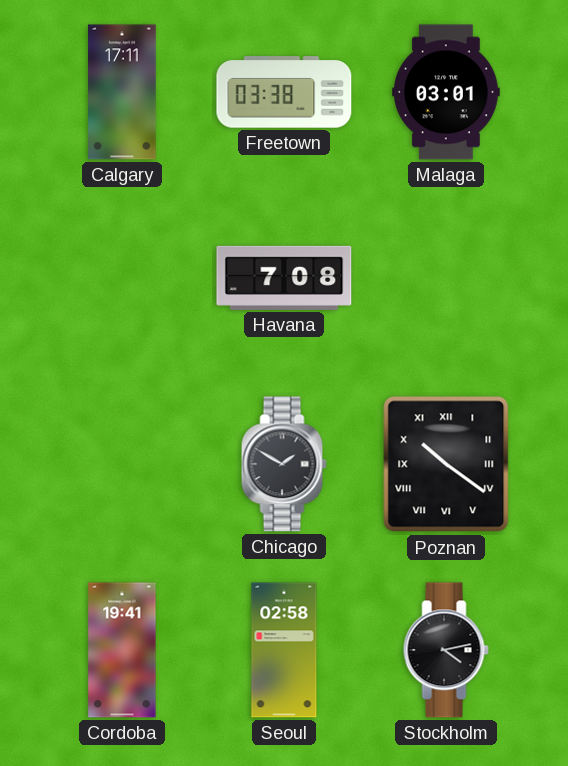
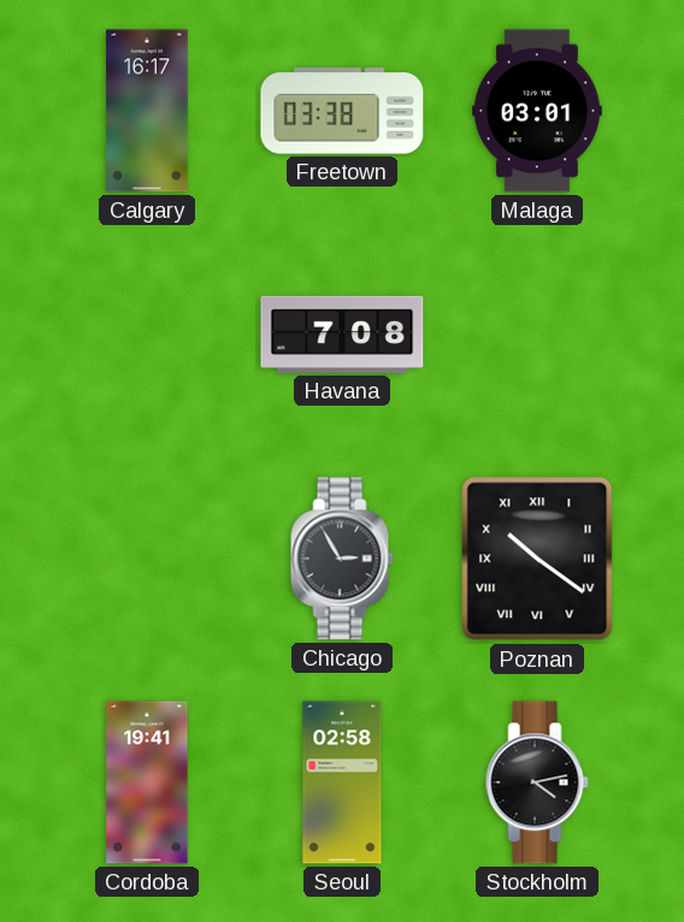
Calgary: 17:11 -> 16:17
Chicago: 1:50 -> 2:55
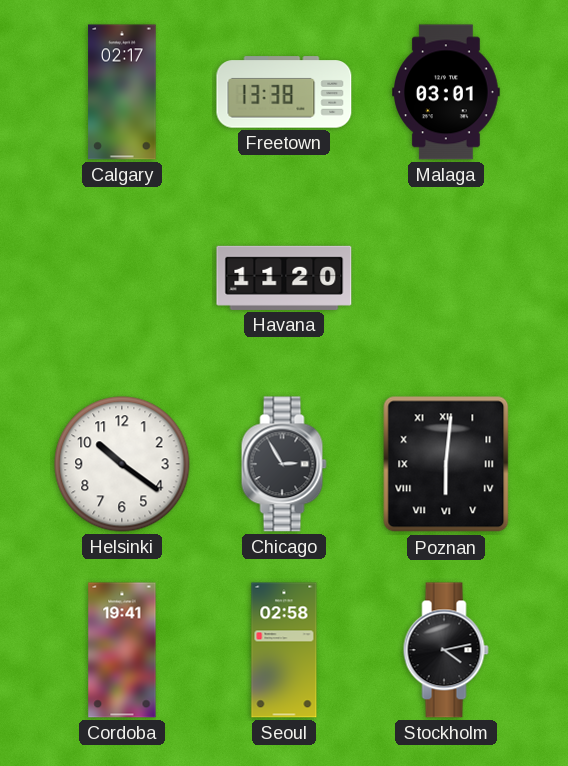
Calgary: 16:17 -> 02:17
Freetown: 03:38 -> 13:38
Havana: 7:08 -> 11:20
Helsinki: none -> 10:21
Poznan: 10:21 -> 6:01
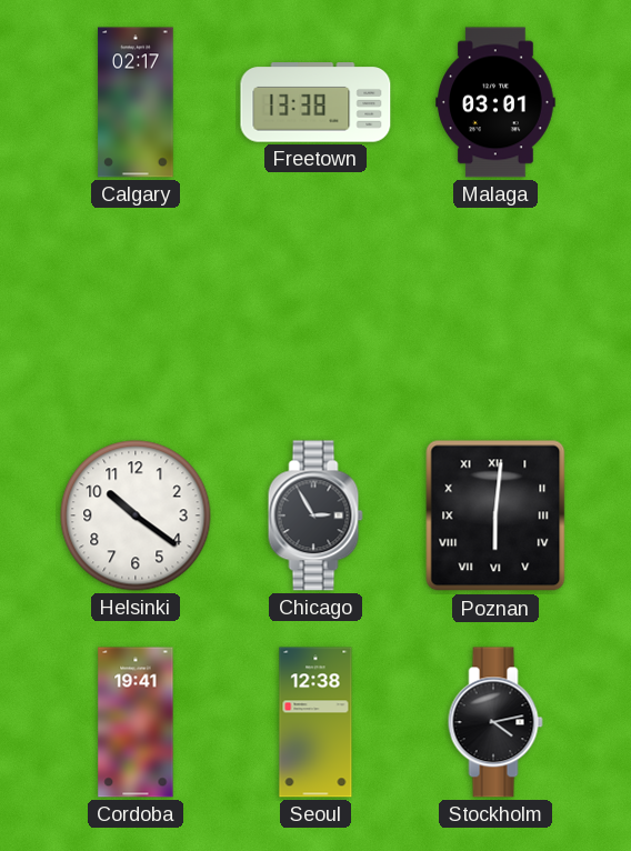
Havana: 11:20 -> none
Seoul: 02:58 -> 12:38
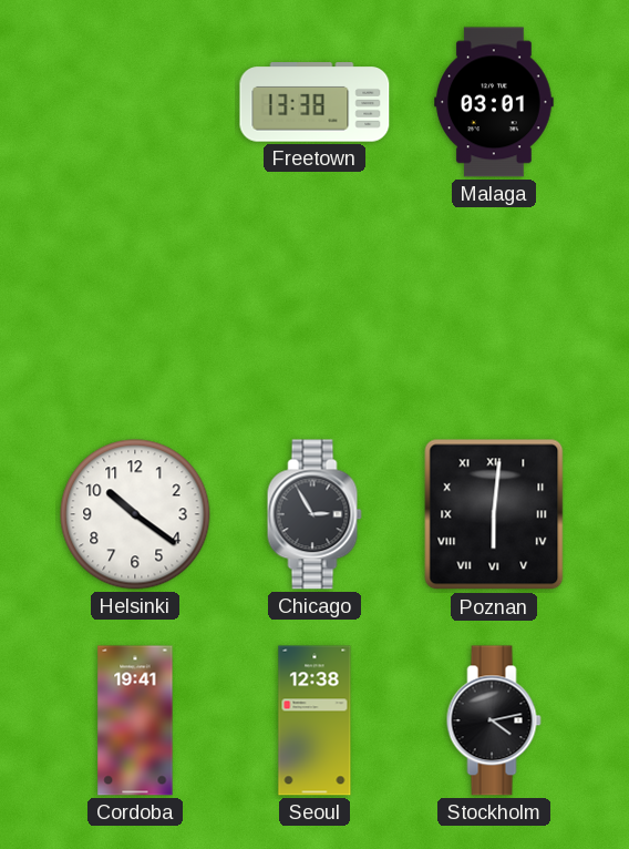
Calgary: 02:17 -> none
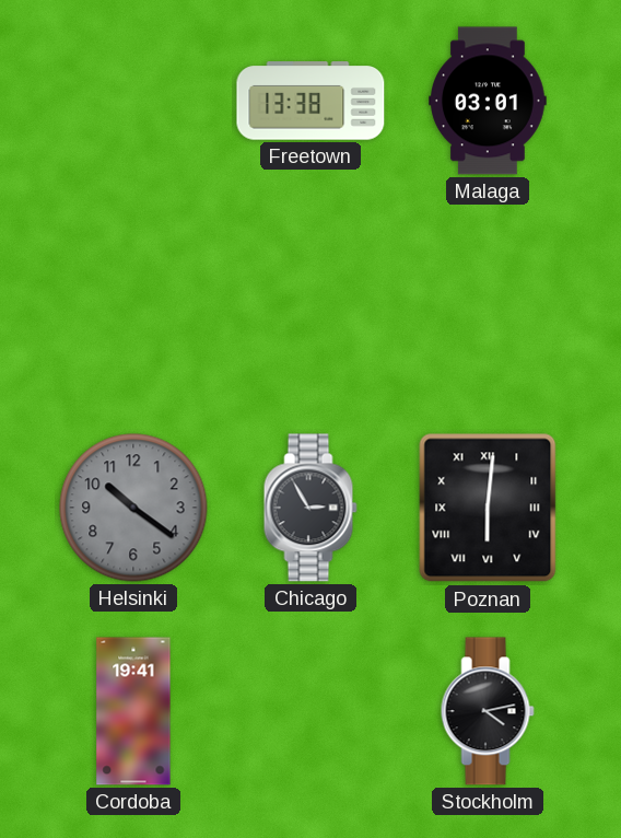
Helsinki dial: white -> grey
Seoul: 12:38 -> none
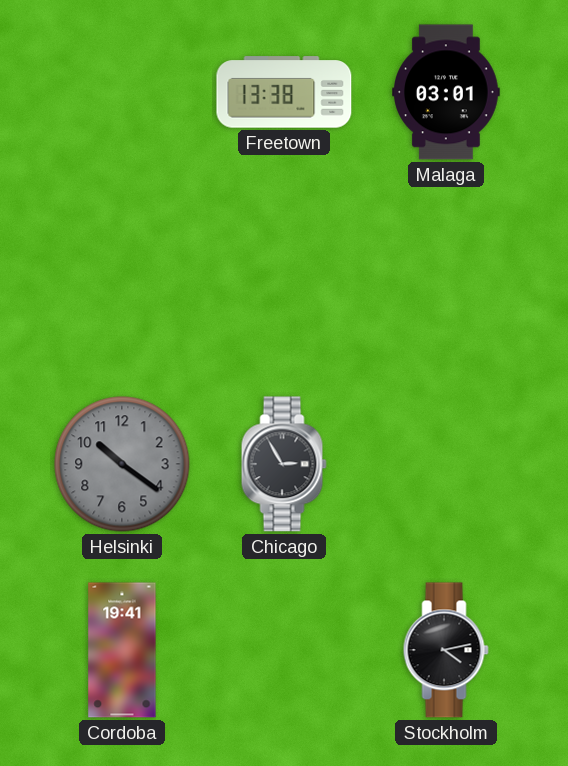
Poznan: 6:01 -> none
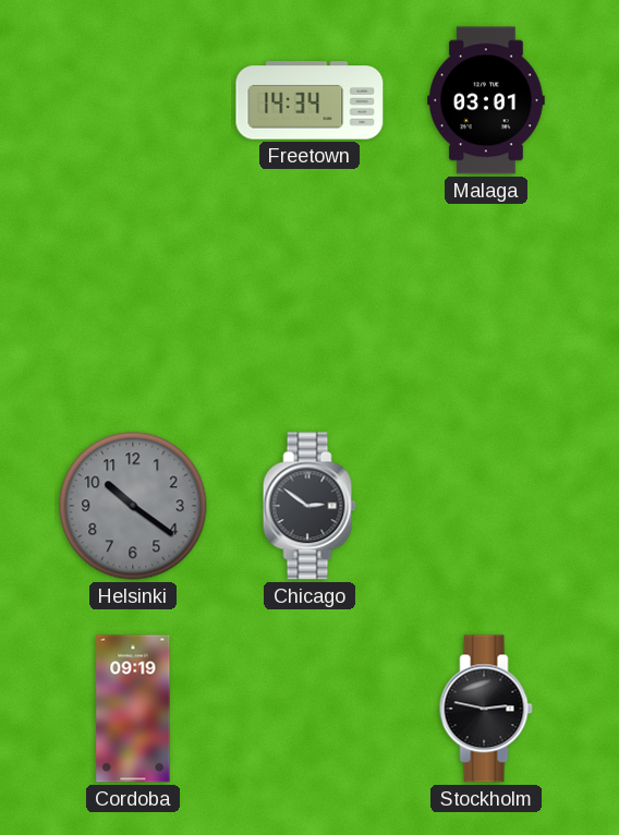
Freetown: 13:38 -> 14:34
Chicago: 2:55 -> 2:51
Cordoba: 19:41 -> 09:19
Stockholm: 4:13 -> 2:47
